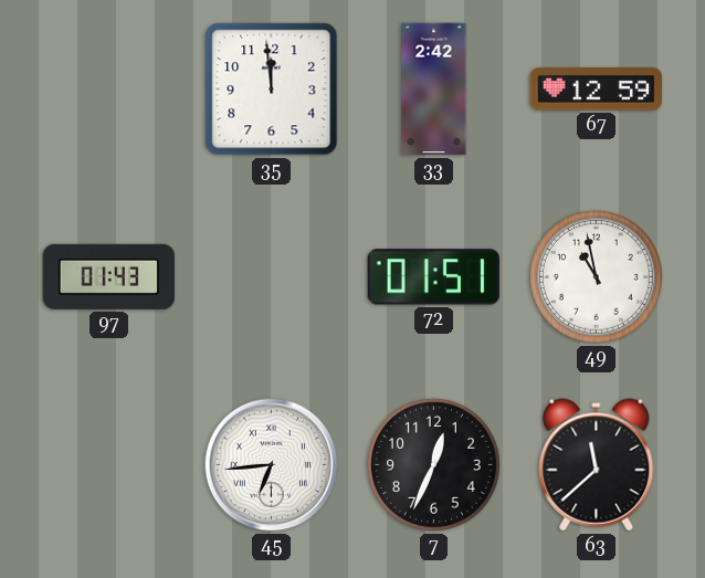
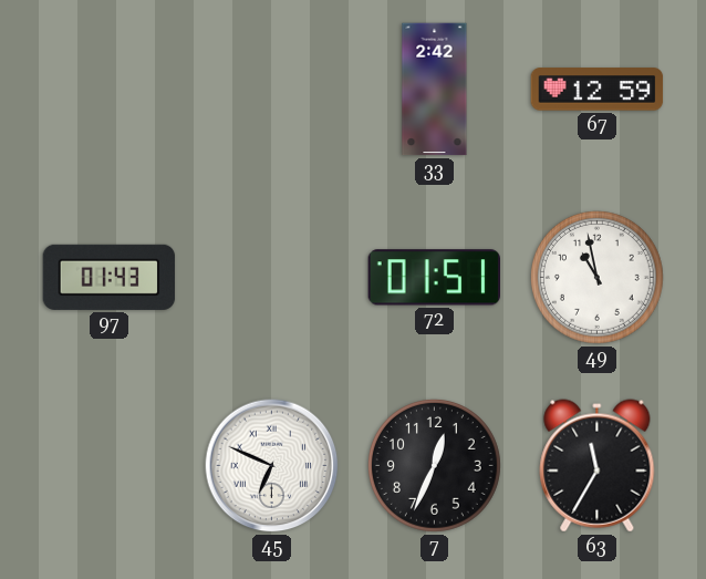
35: 11:59 -> none
45: 6:44 -> 6:49
63: 11:38 -> 11:35
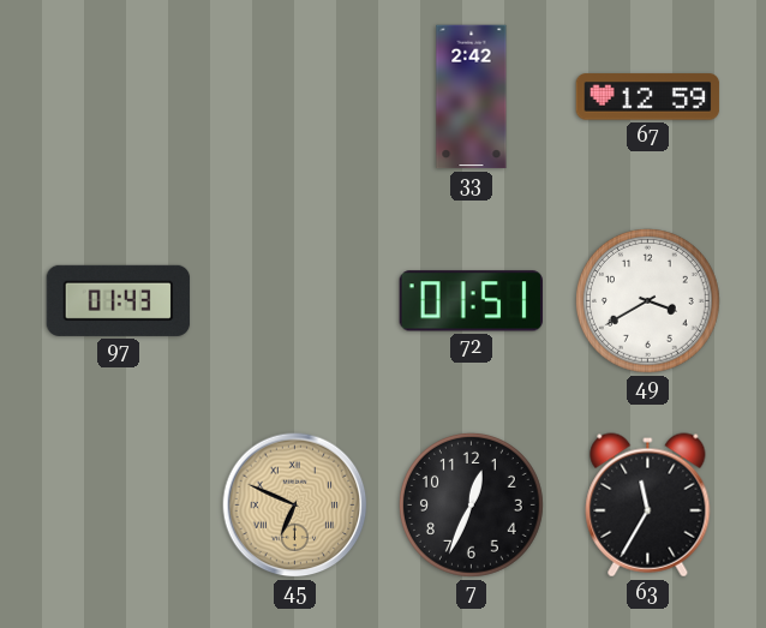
49: 10:58 -> 3:40
45 dial: white -> champagne
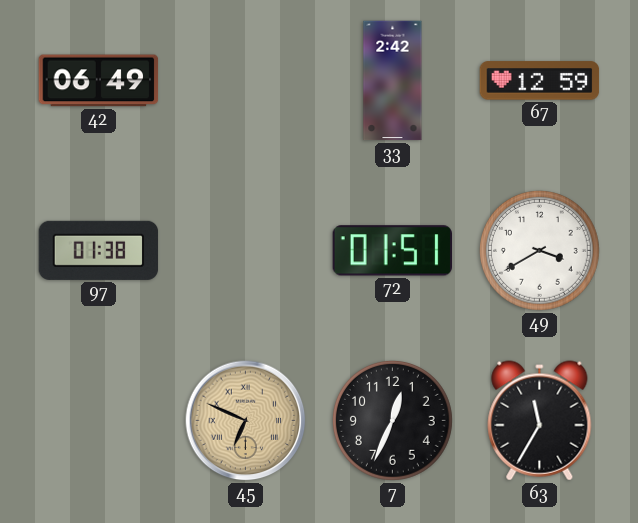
42: none -> 06:49
97: 01:43 -> 01:38
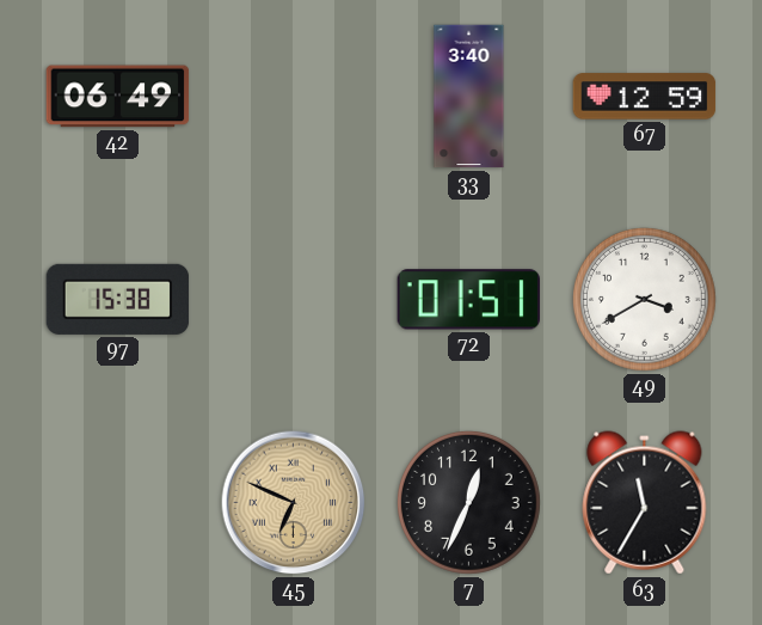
33: 2:42 -> 3:40
97: 01:38 -> 15:38
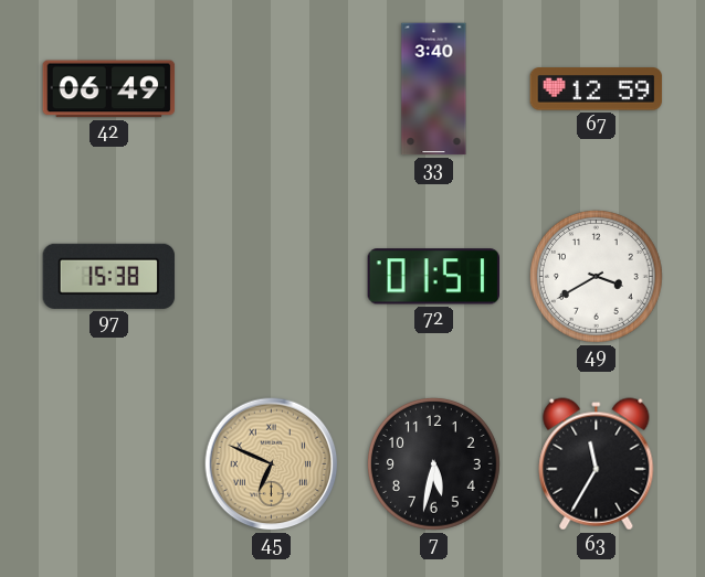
7: 12:34 -> 5:32
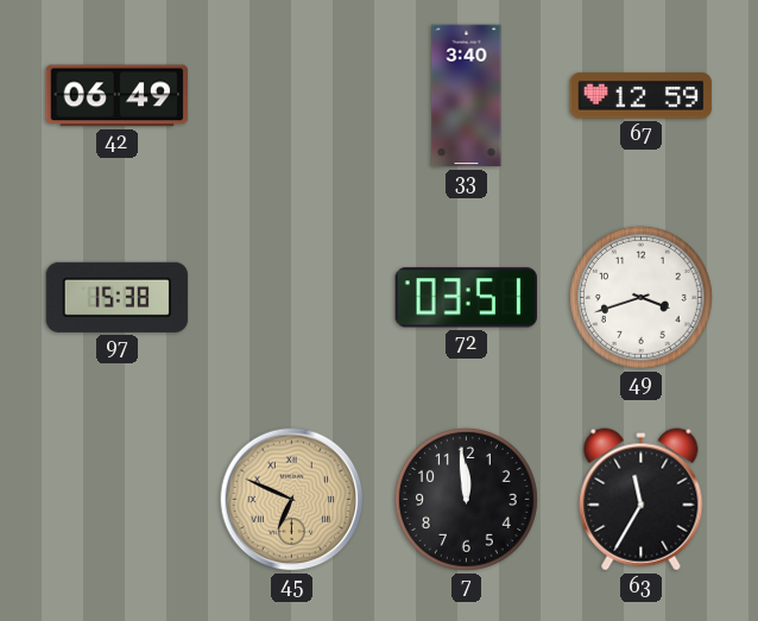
72: 01:51 -> 03:51
49: 3:40 -> 3:42
7: 5:32 -> 11:59
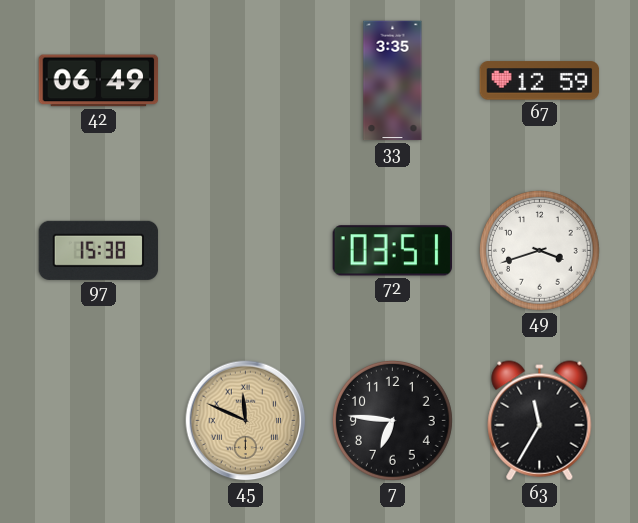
33: 3:40 -> 3:35
45: 6:49 -> 11:49
7: 11:59 -> 6:46
